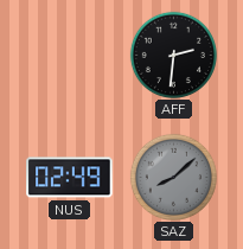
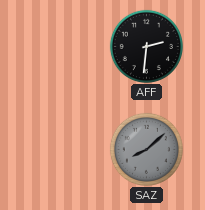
NUS: 02:49 -> none
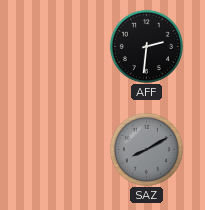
SAZ: 8:08 -> 8:10
